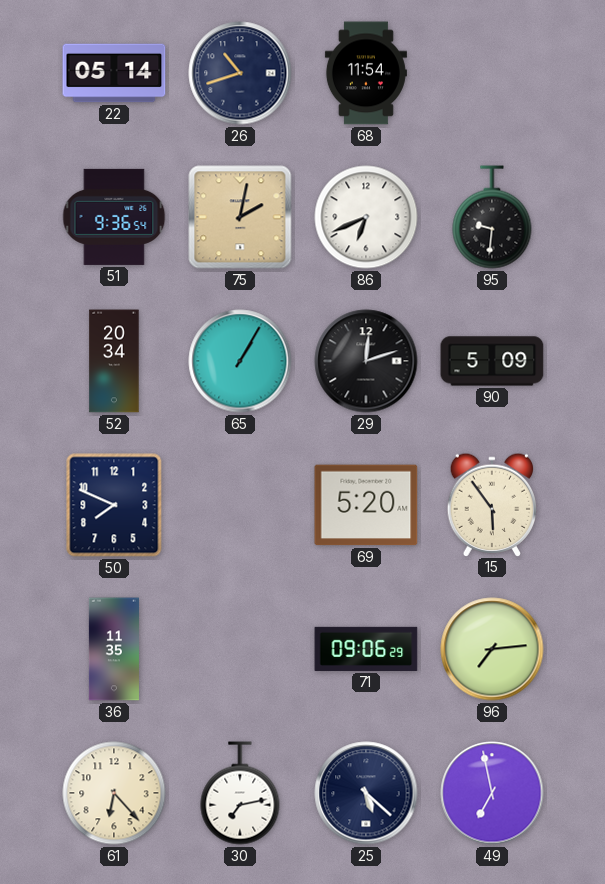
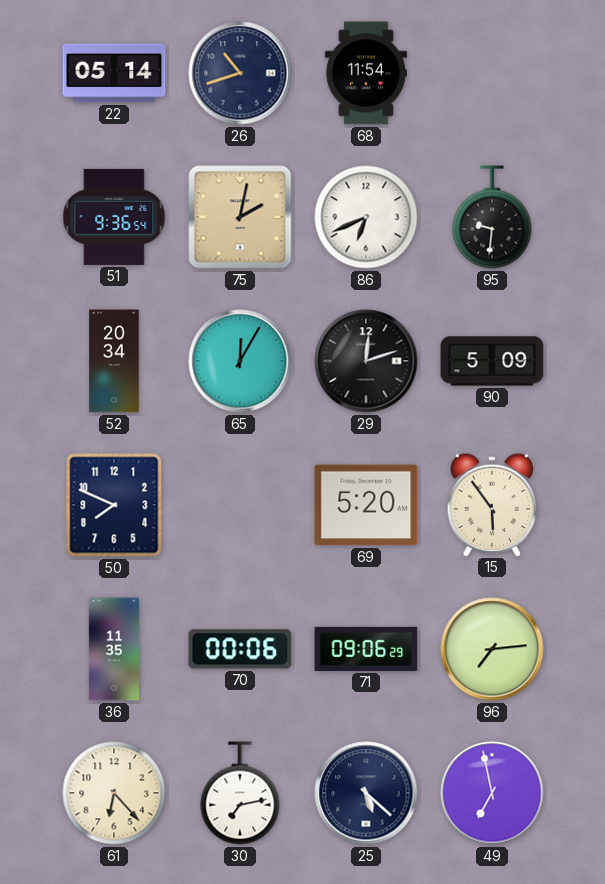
65: 1:05 -> 12:05
70: none -> 00:06
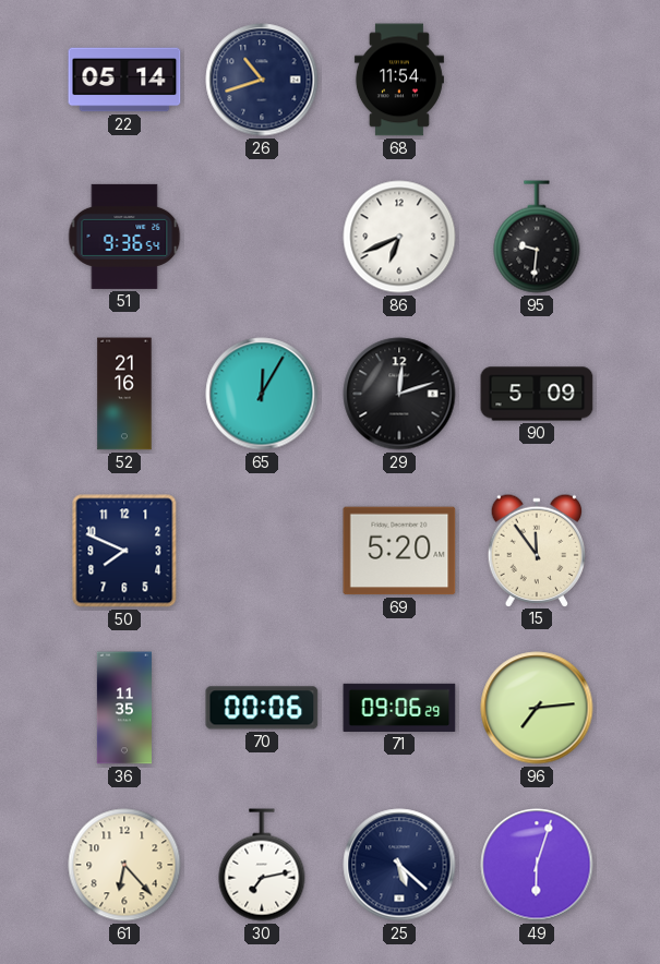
75: 2:02 -> none
52: 20:34 -> 21:16
15: 5:54 -> 11:54
49: 6:58 -> 6:03
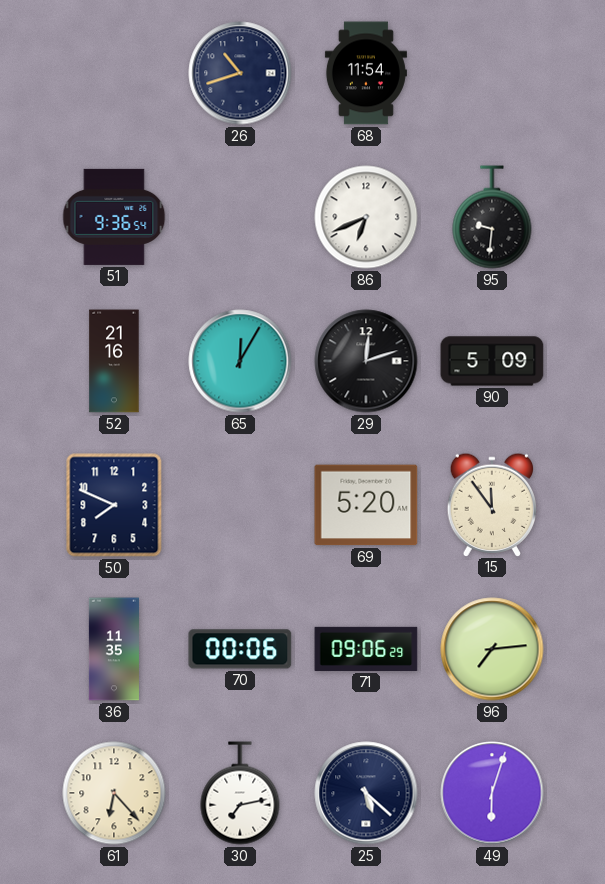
22: 05:14 -> none
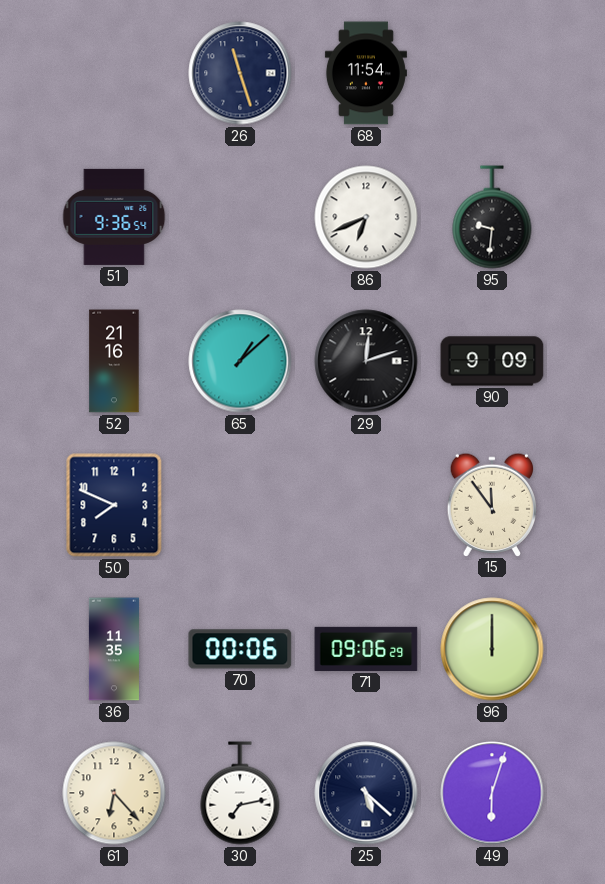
26: 10:42 -> 11:27
65: 12:05 -> 1:08
90: 5:09 -> 9:09
69: 5:20 -> none
96: 7:14 -> 12:00
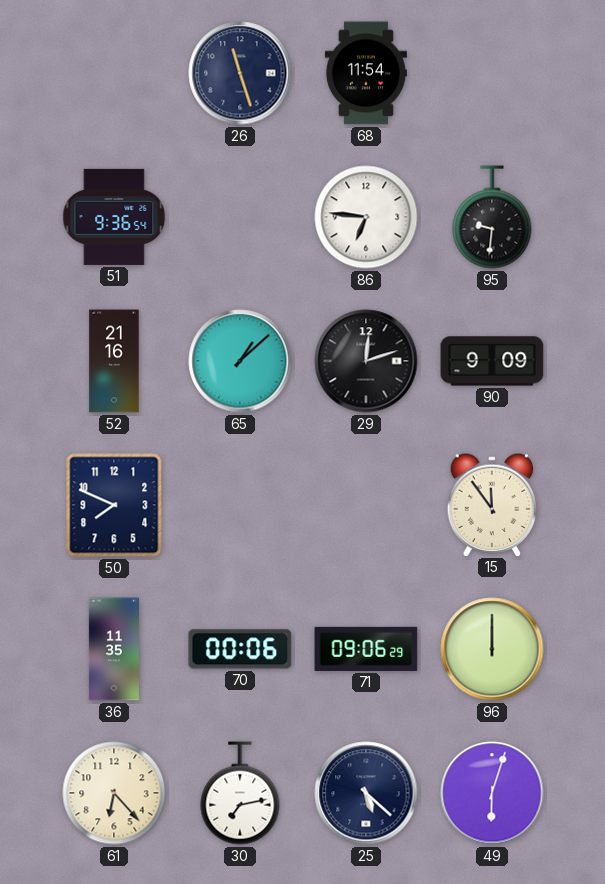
86: 6:41 -> 6:46
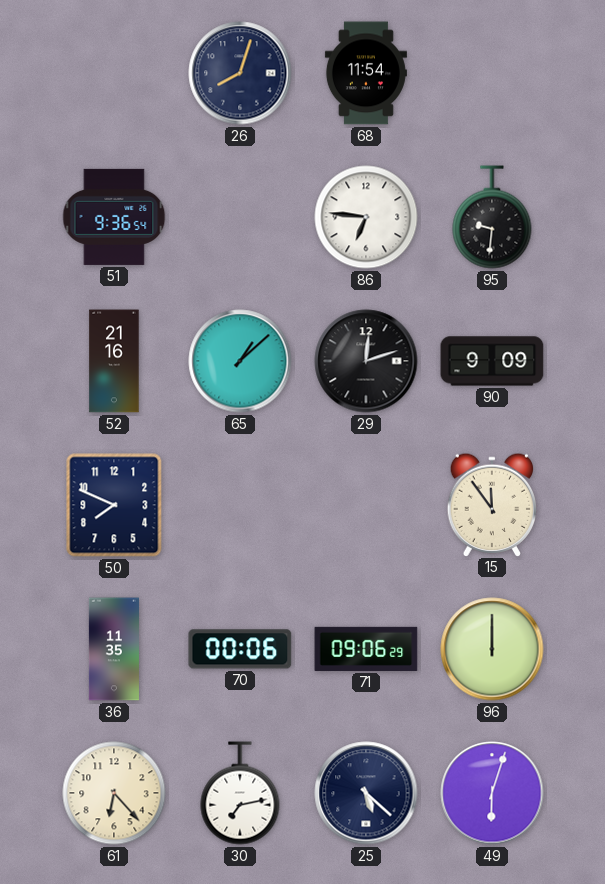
26: 11:27 -> 8:03
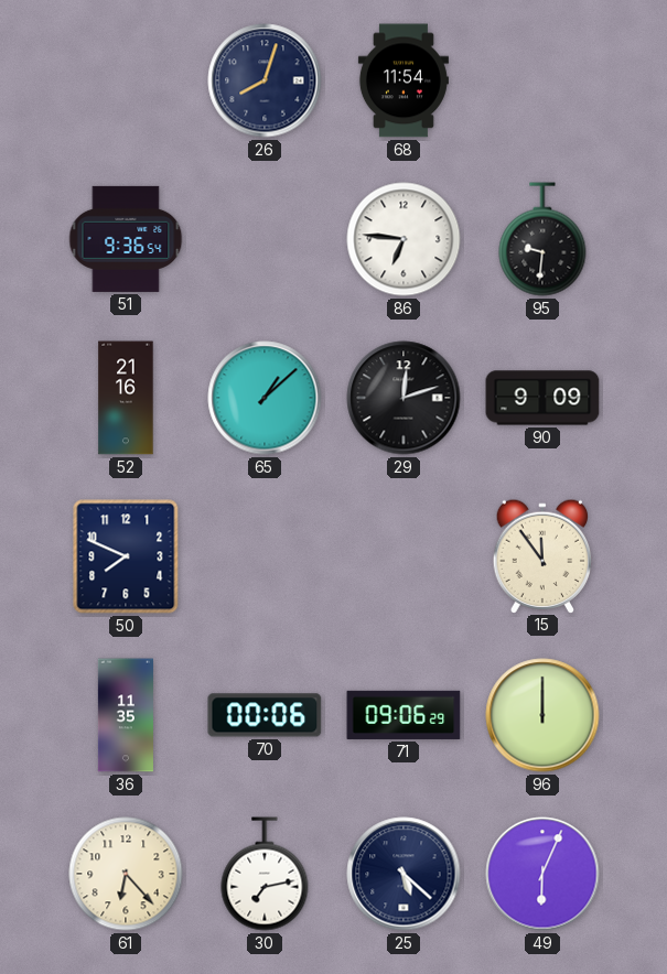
49: 6:03 -> 6:04
